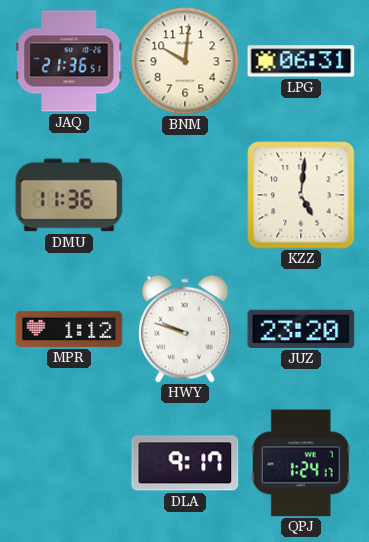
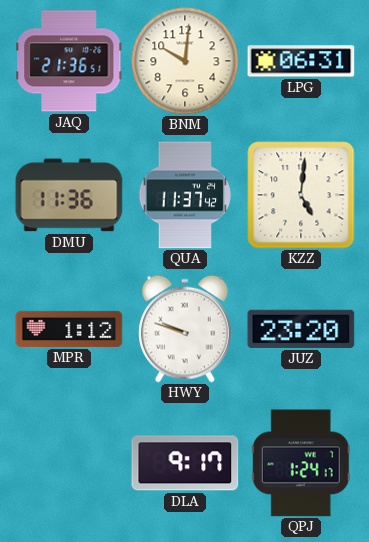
QUA: none -> 11:37
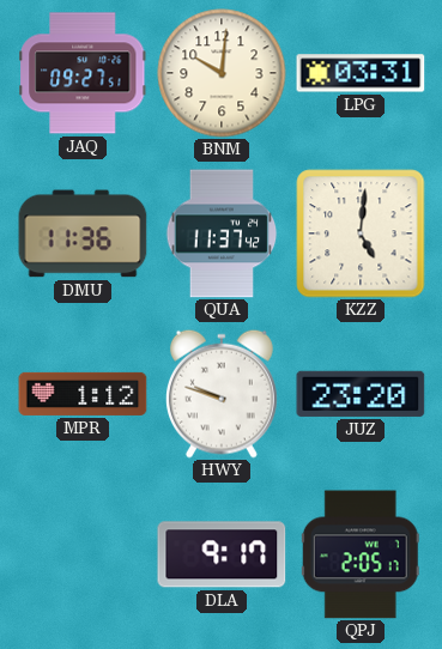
JAQ: 21:36 -> 09:27
LPG: 06:31 -> 03:31
QPJ: 1:24 -> 2:05
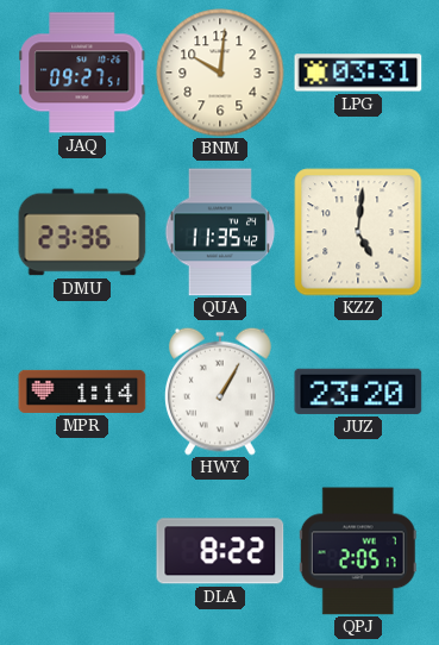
DMU: 11:36 -> 23:36
QUA: 11:37 -> 11:35
MPR: 1:12 -> 1:14
HWY: 9:48 -> 1:05
DLA: 9:17 -> 8:22
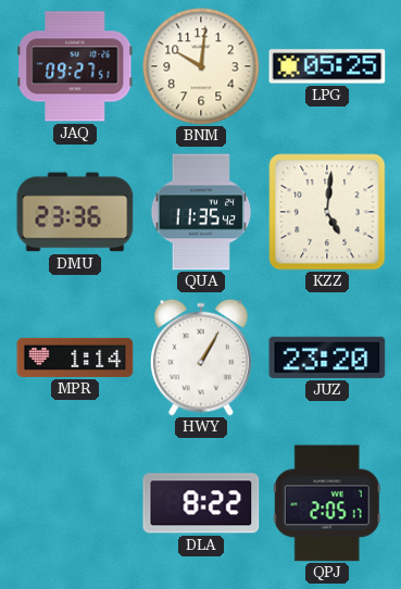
LPG: 03:31 -> 05:25
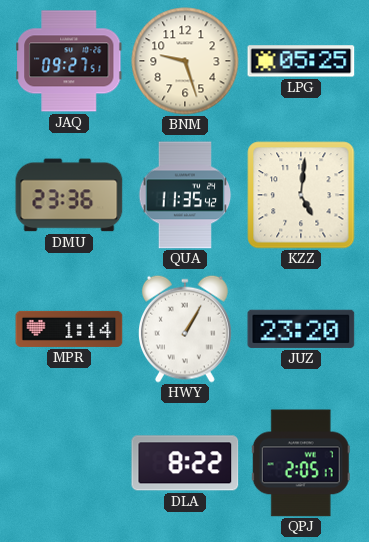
BNM: 10:01 -> 9:27
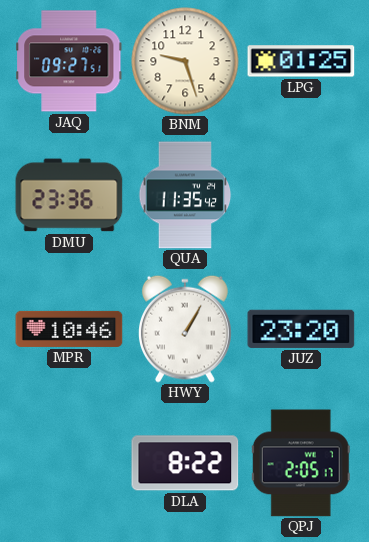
LPG: 05:25 -> 01:25
KZZ: 5:01 -> none
MPR: 1:14 -> 10:46
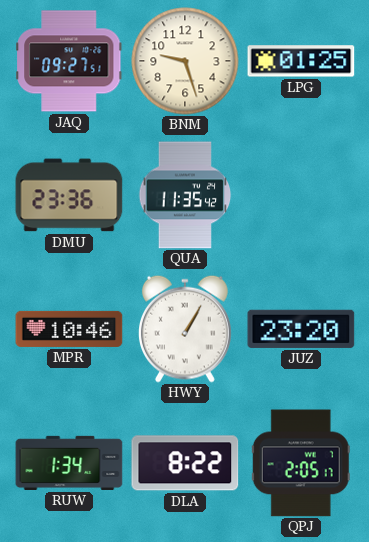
RUW: none -> 1:34
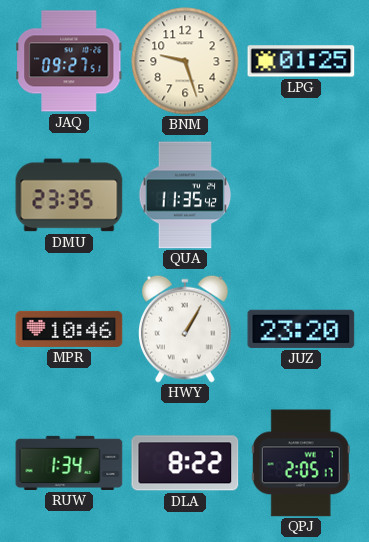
DMU: 23:36 -> 23:35
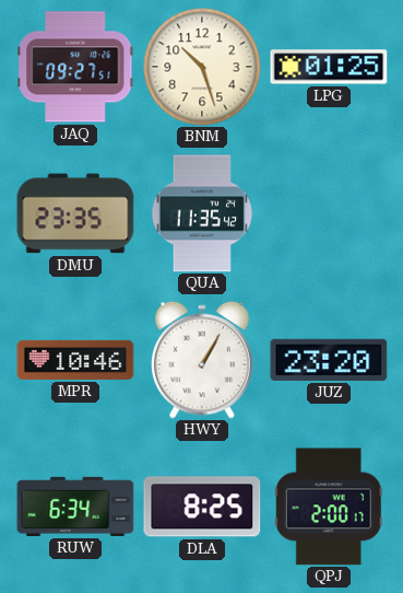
BNM: 9:27 -> 10:27
RUW: 1:34 -> 6:34
DLA: 8:22 -> 8:25
QPJ: 2:05 -> 2:00
